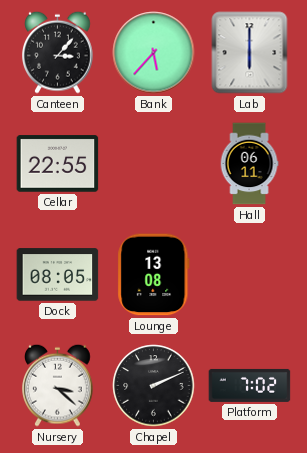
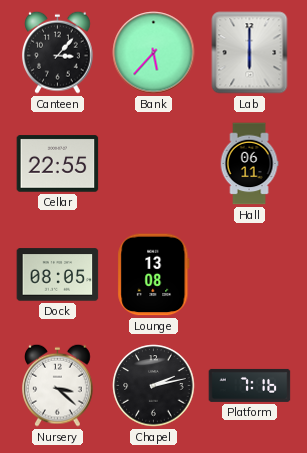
Chapel: 2:11 -> 2:13
Platform: 7:02 -> 7:16
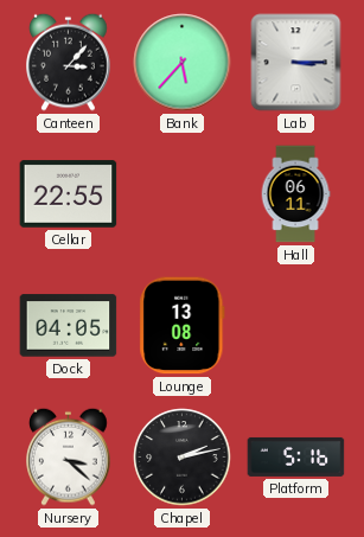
Lab: 6:00 -> 3:15
Dock: 08:05 -> 04:05
Platform: 7:16 -> 5:16
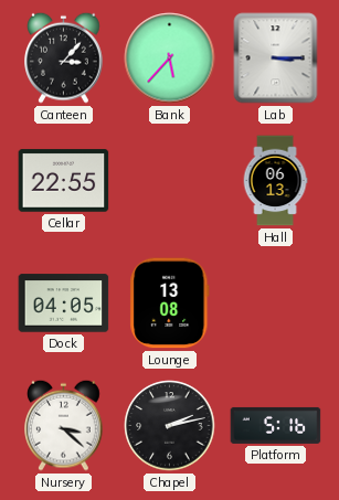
Hall: 06:11 -> 06:13
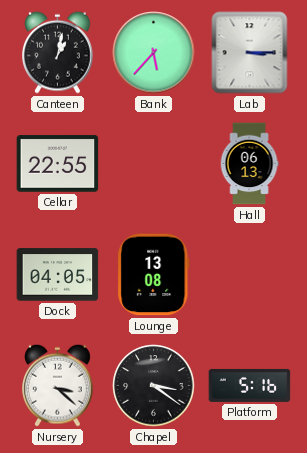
Canteen: 3:07 -> 1:02
Chapel: 2:13 -> 3:21
